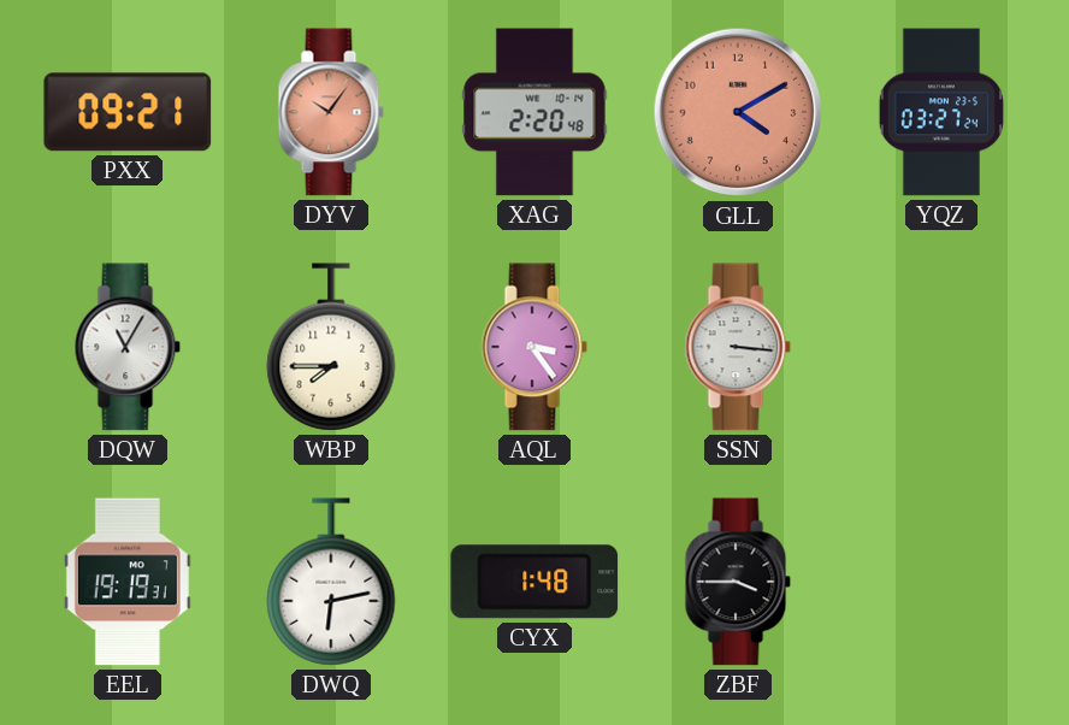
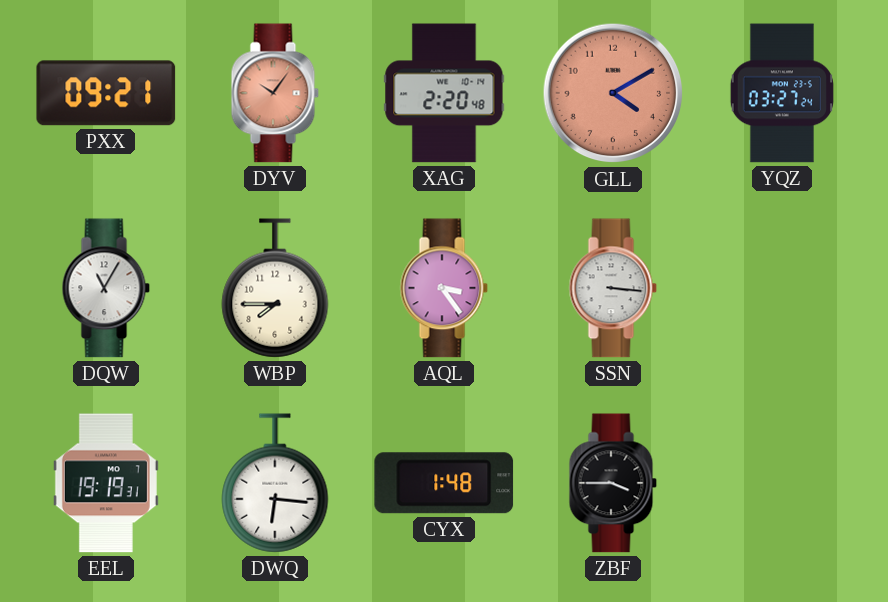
DWQ: 6:13 -> 6:16
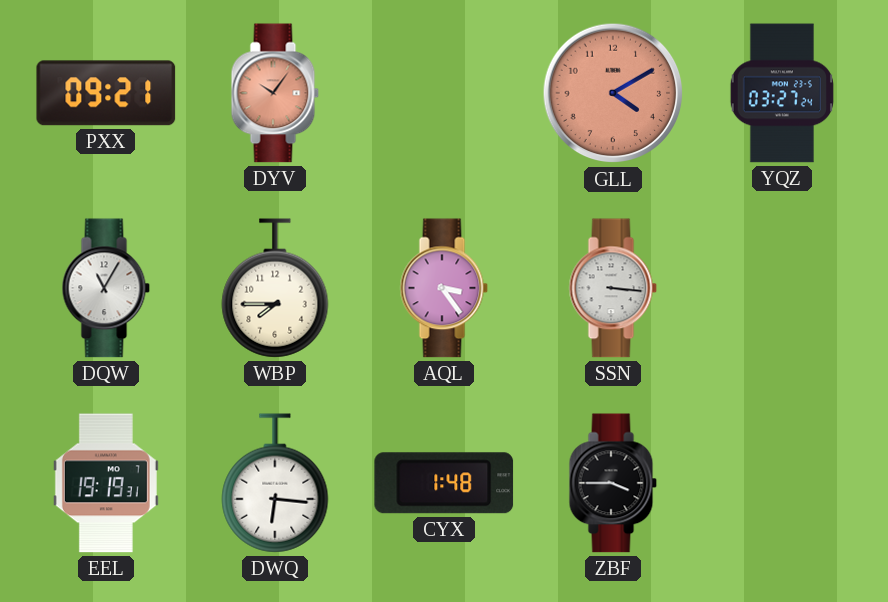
XAG: 2:20 -> none
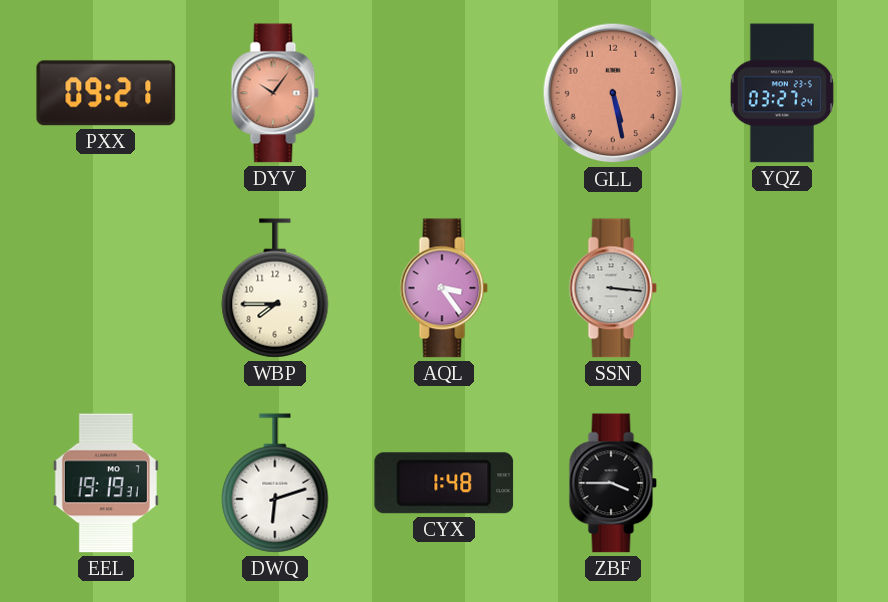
GLL: 4:10 -> 5:28
DQW: 11:05 -> none
DWQ: 6:16 -> 6:12
